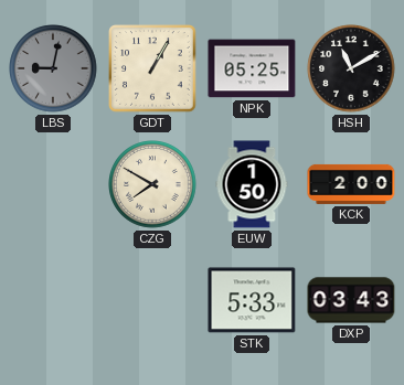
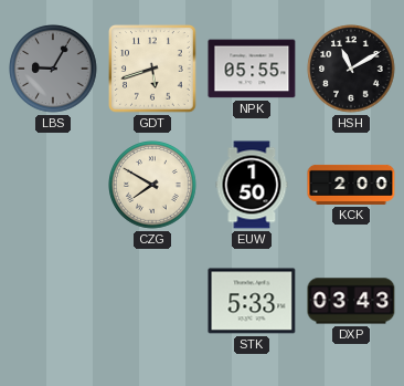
LBS: 9:02 -> 9:05
GDT: 1:05 -> 5:42
NPK: 05:25 -> 05:55
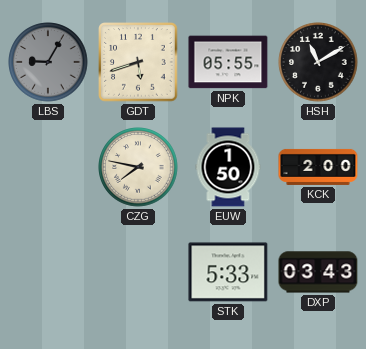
CZG: 7:50 -> 7:47
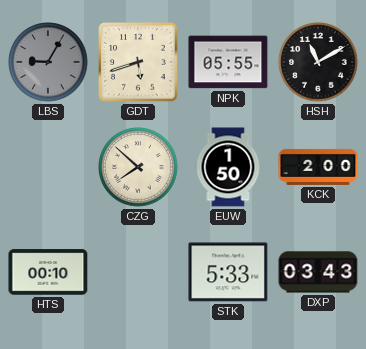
CZG: 7:47 -> 7:52
HTS: none -> 00:10
